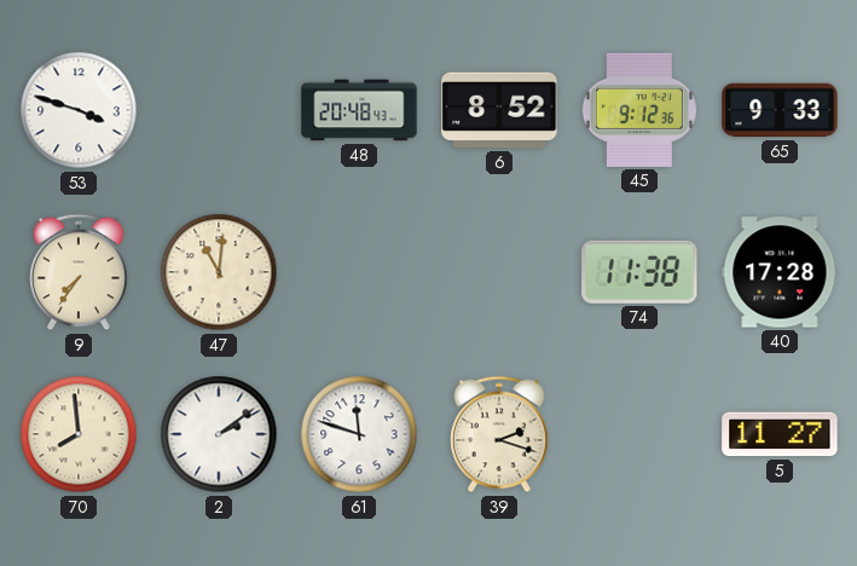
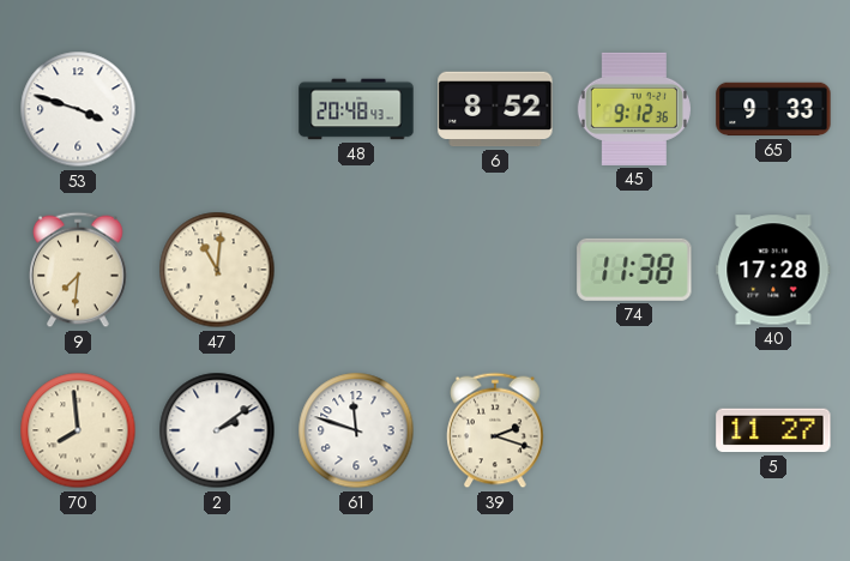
9: 7:36 -> 7:31
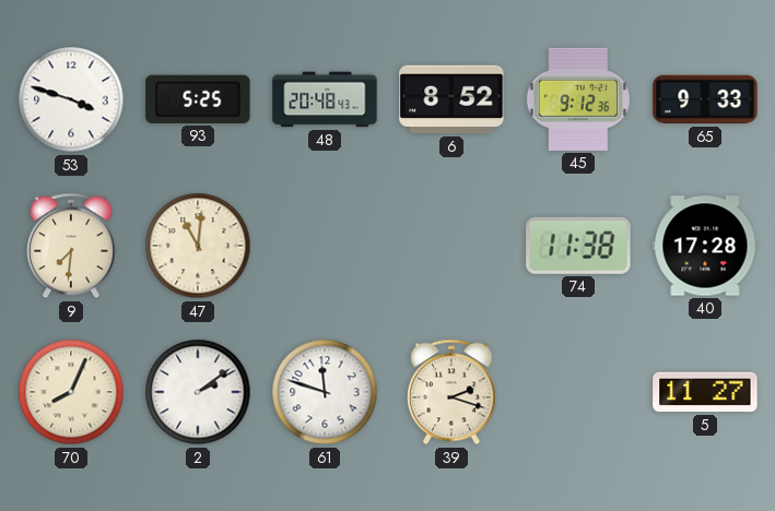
93: none -> 5:25
70: 7:59 -> 8:04
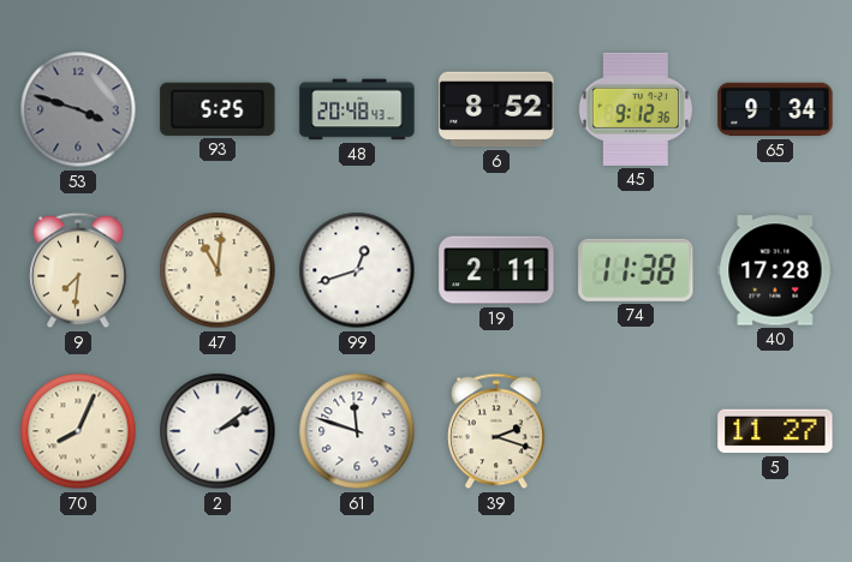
53 dial: white -> grey
65: 9:33 -> 9:34
99: none -> 12:42
19: none -> 2:11
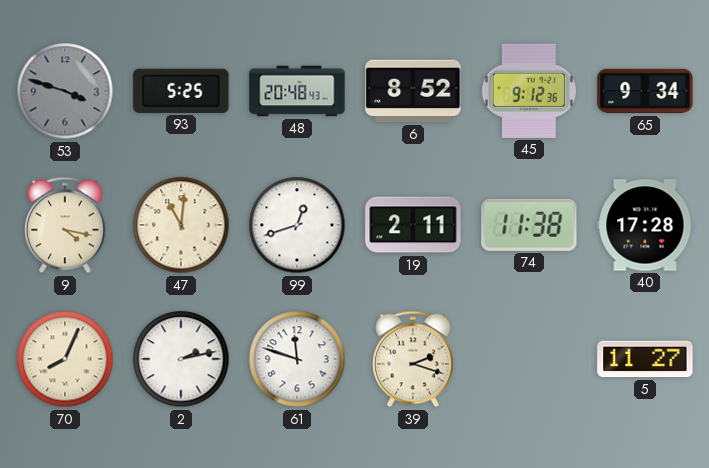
9: 7:31 -> 4:17
2: 2:09 -> 2:13
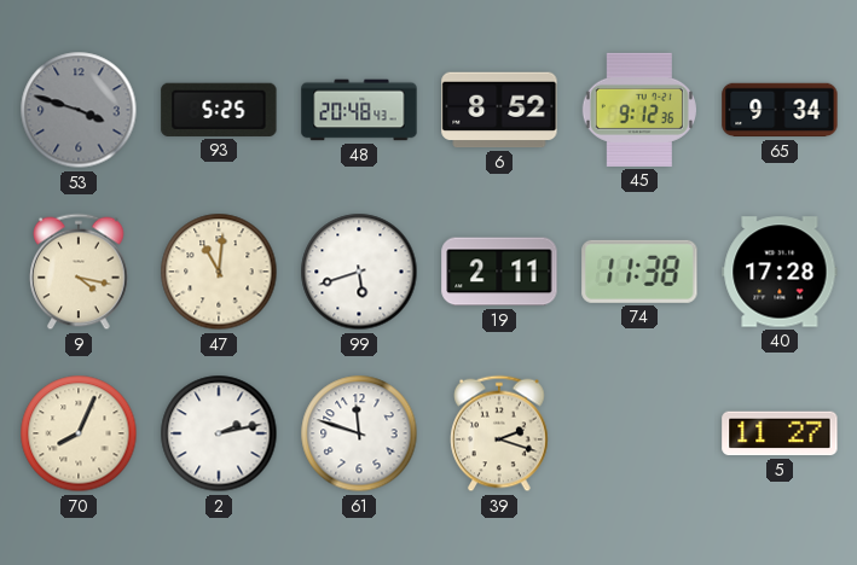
99: 12:42 -> 5:42
